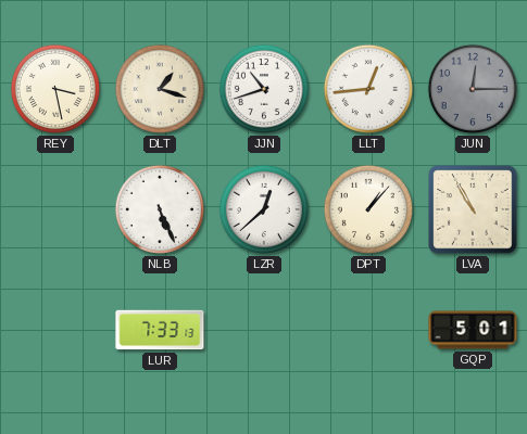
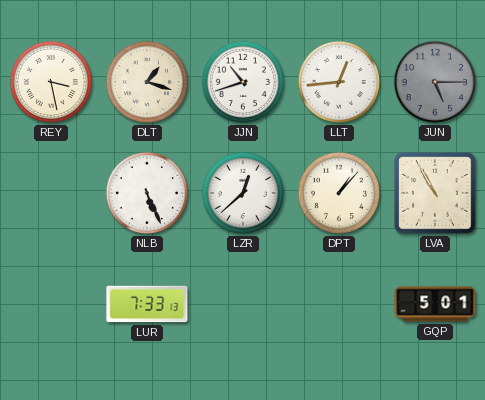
JUN: 12:15 -> 5:15
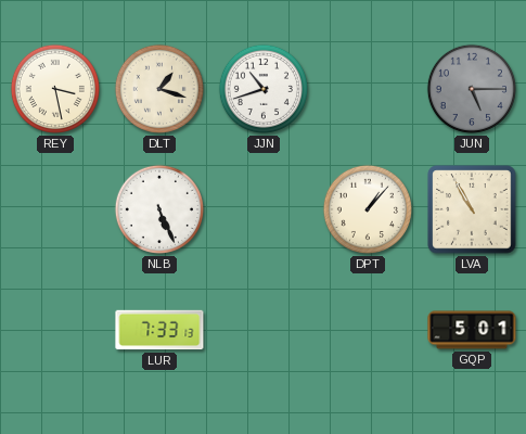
LLT: 12:44 -> none
LZR: 12:38 -> none
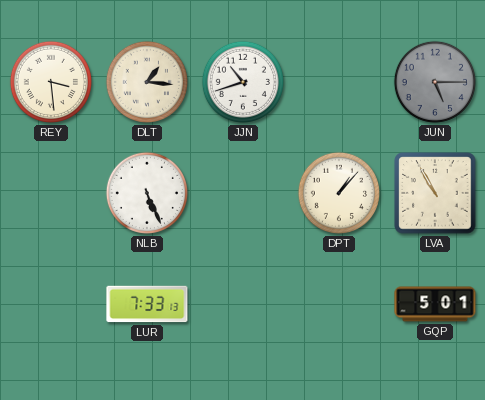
REY: 3:28 -> 3:29
DLT: 1:18 -> 1:16
